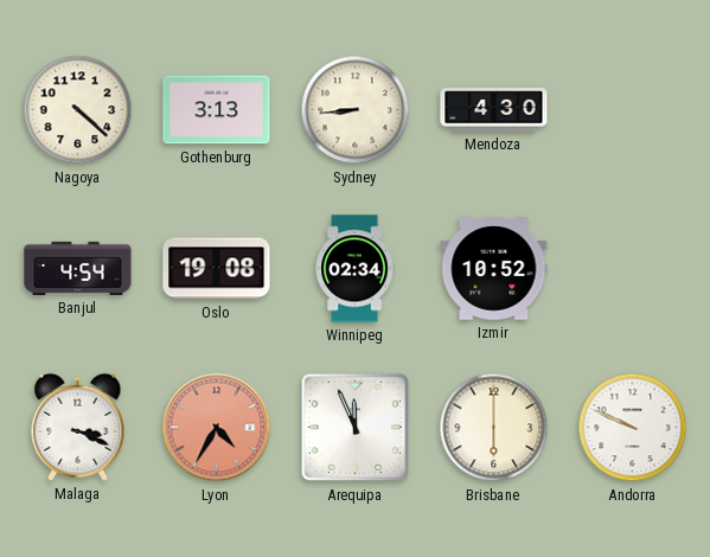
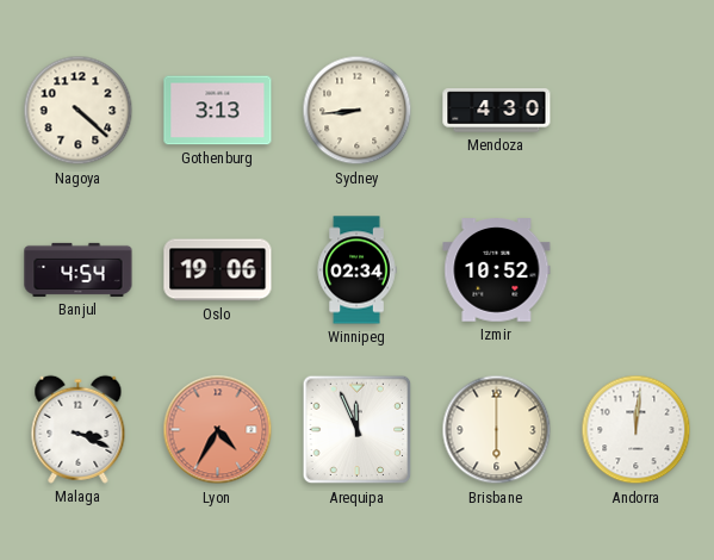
Oslo: 19:08 -> 19:06
Andorra: 9:49 -> 12:01
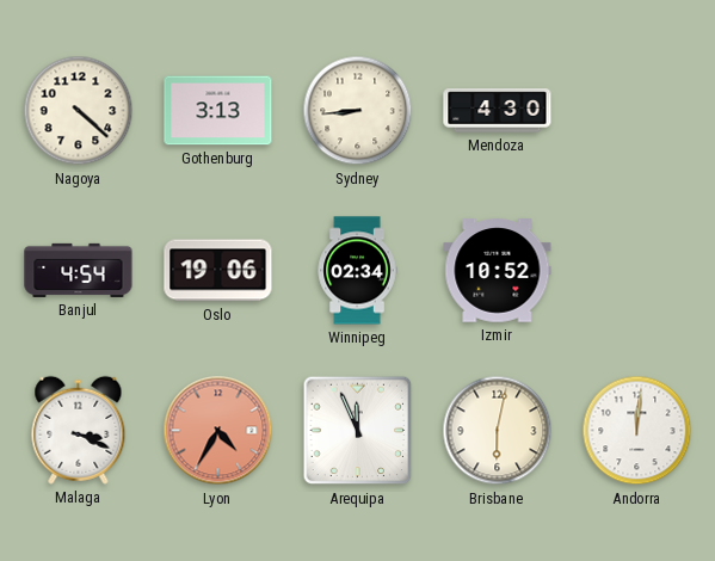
Brisbane: 6:00 -> 6:02
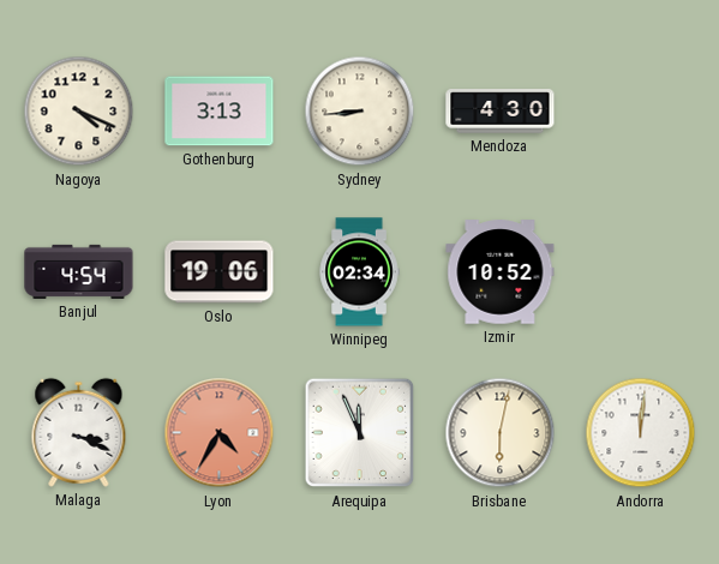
Nagoya: 4:22 -> 4:19
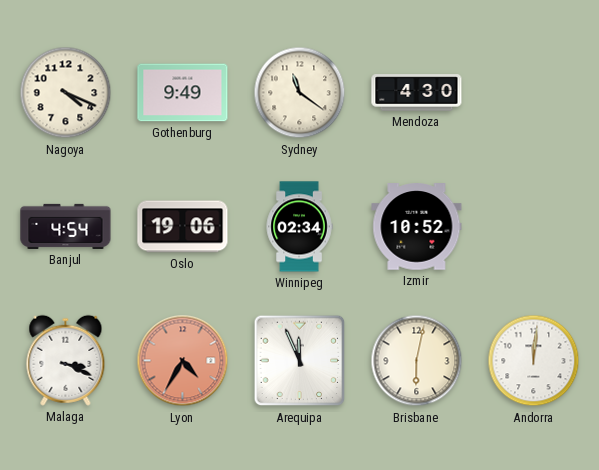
Gothenburg: 3:13 -> 9:49
Sydney: 8:44 -> 11:21
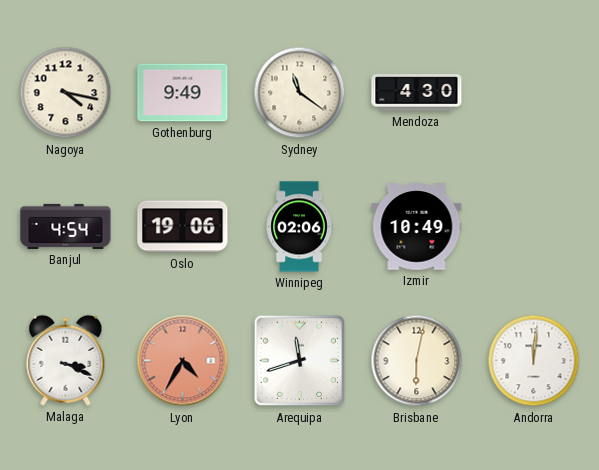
Nagoya: 4:19 -> 4:17
Winnipeg: 02:34 -> 02:06
Izmir: 10:52 -> 10:49
Arequipa: 11:56 -> 11:42
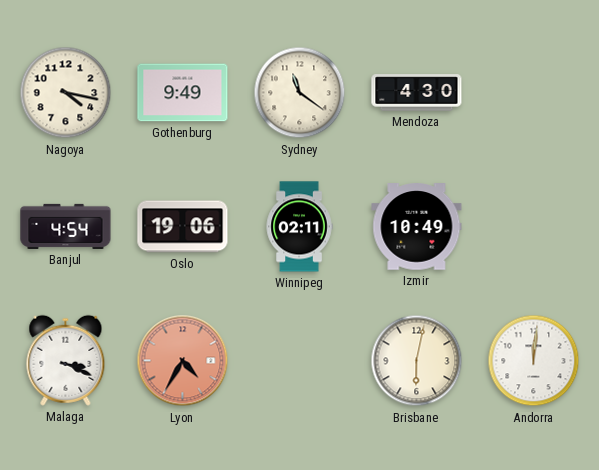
Winnipeg: 02:06 -> 02:11
Arequipa: 11:42 -> none
